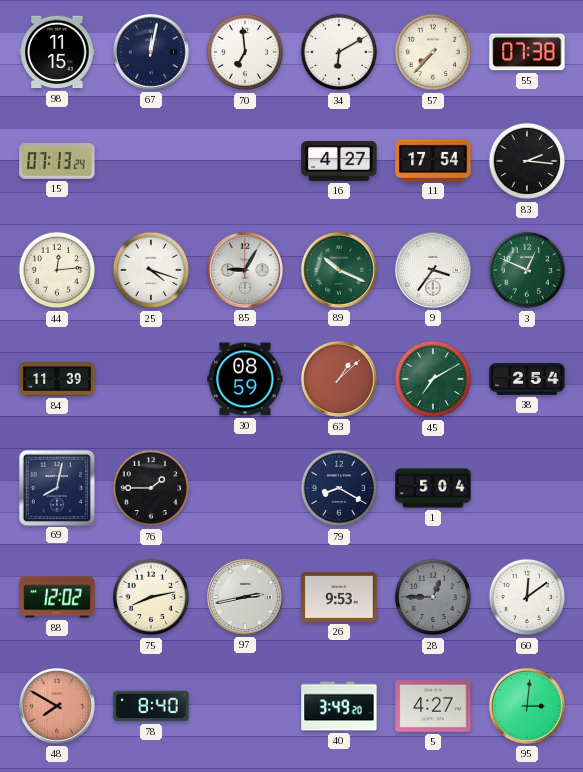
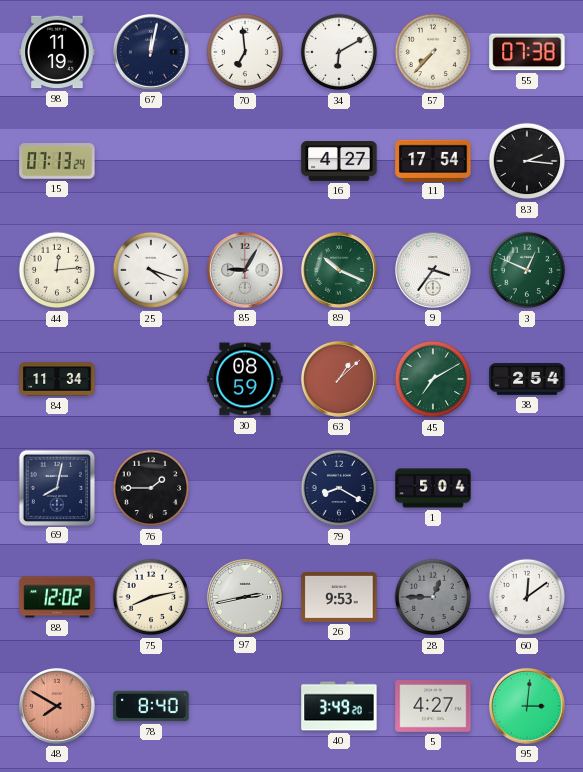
98: 11:15 -> 11:19
84: 11:39 -> 11:34
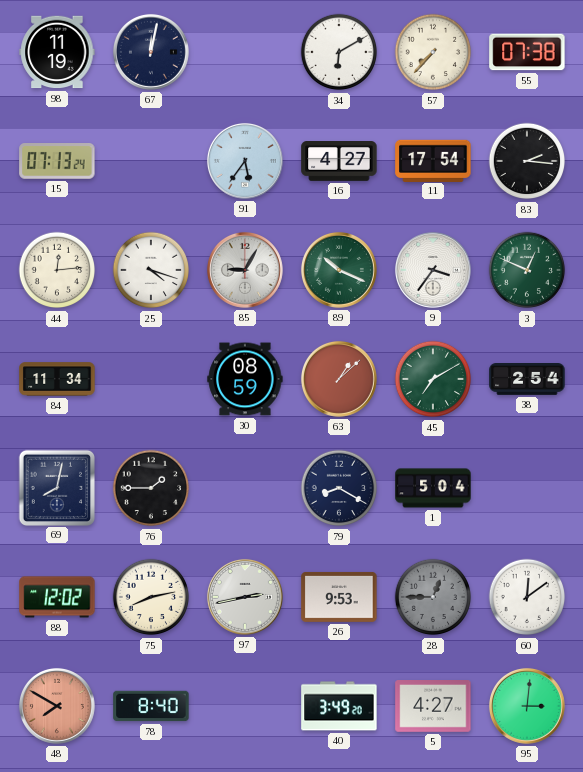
70: 6:59 -> none
91: none -> 5:36
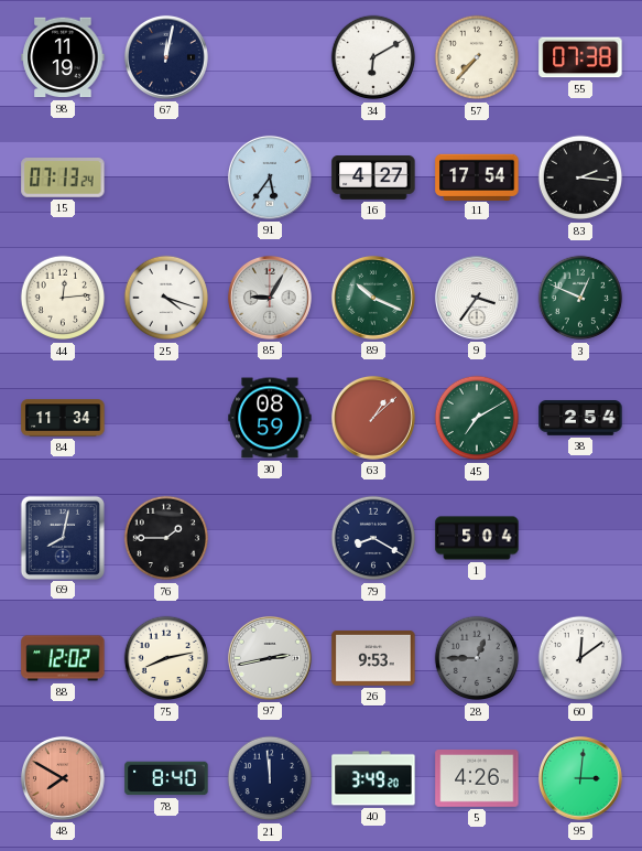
21: none -> 11:59
5: 4:27 -> 4:26
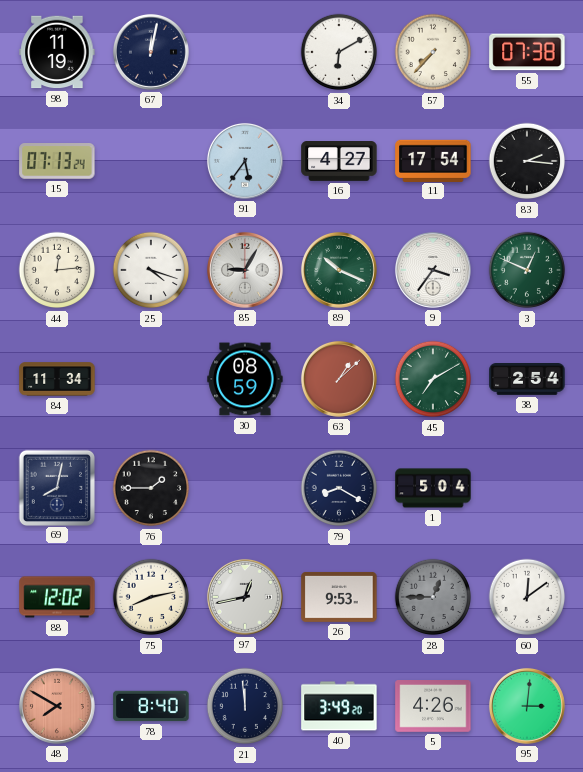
97: 2:43 -> 12:43
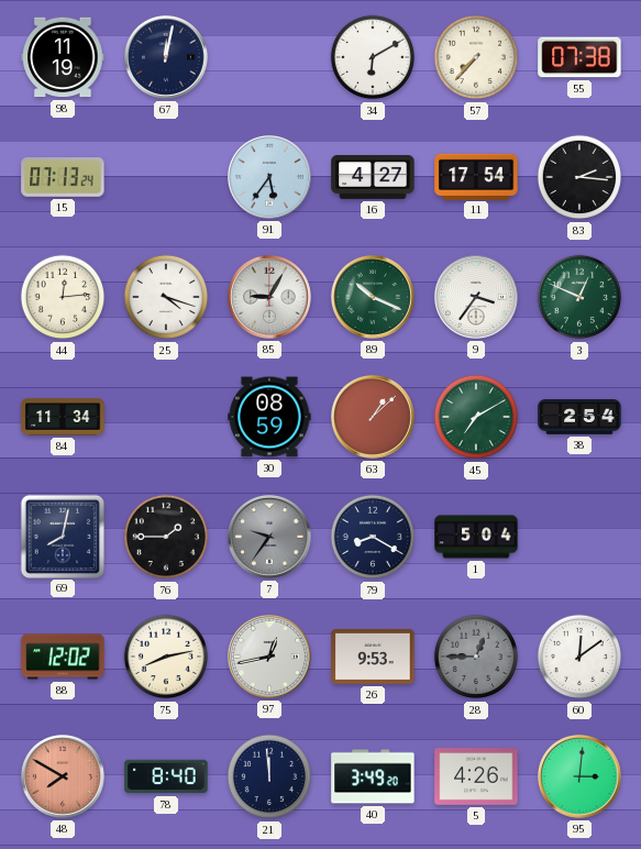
7: none -> 9:36
